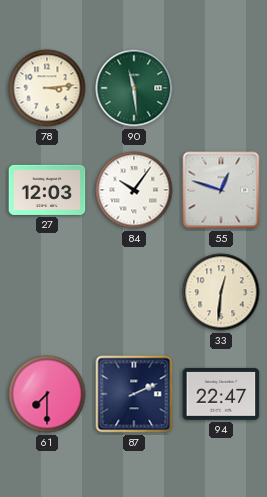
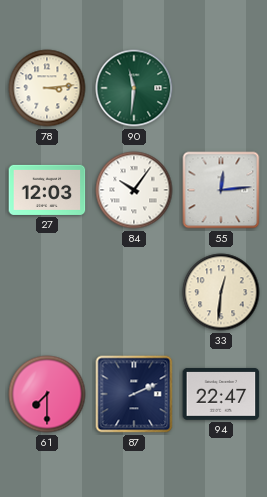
90: 11:29 -> 11:31
55: 12:48 -> 12:14
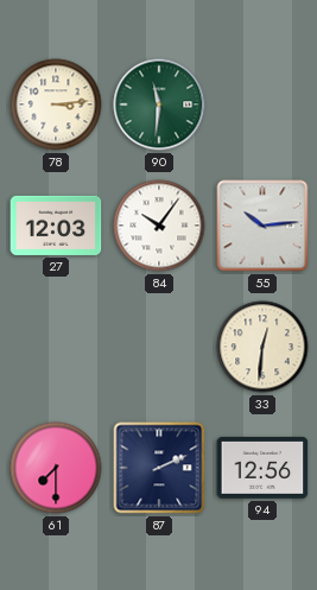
55: 12:14 -> 10:14
94: 22:47 -> 12:56
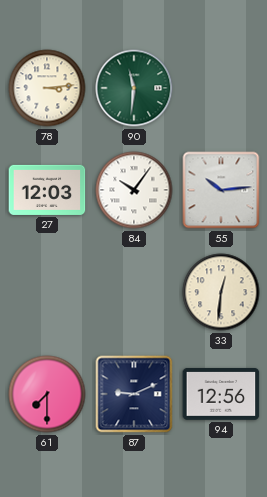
87: 2:11 -> 9:11
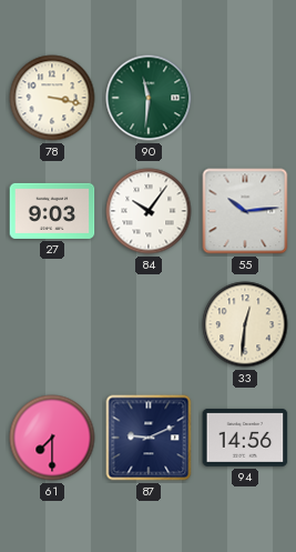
78: 3:14 -> 3:17
27: 12:03 -> 9:03
94: 12:56 -> 14:56
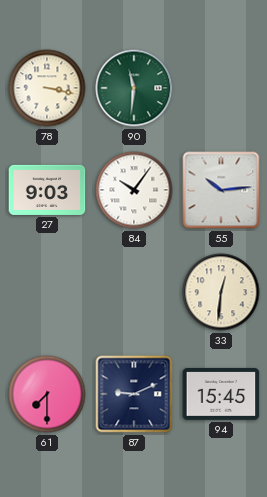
94: 14:56 -> 15:45
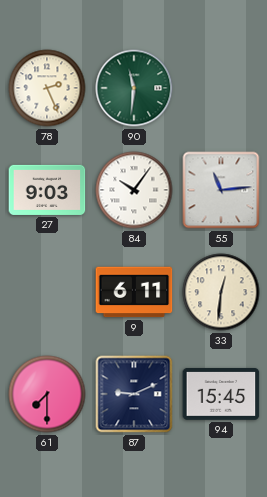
78: 3:17 -> 2:26
55: 10:14 -> 11:14
9: none -> 6:11
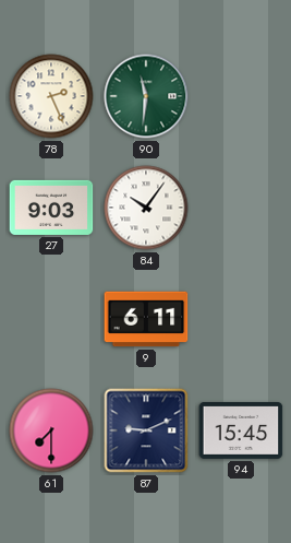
55: 11:14 -> none
33: 12:31 -> none
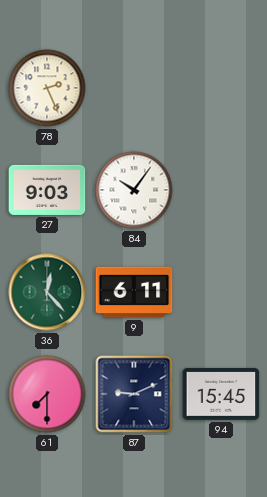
90: 11:31 -> none
36: none -> 12:23
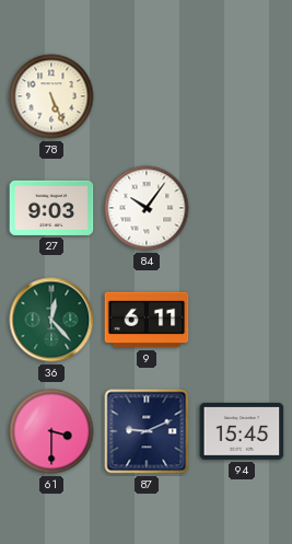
78: 2:26 -> 5:26
61: 7:30 -> 3:30
